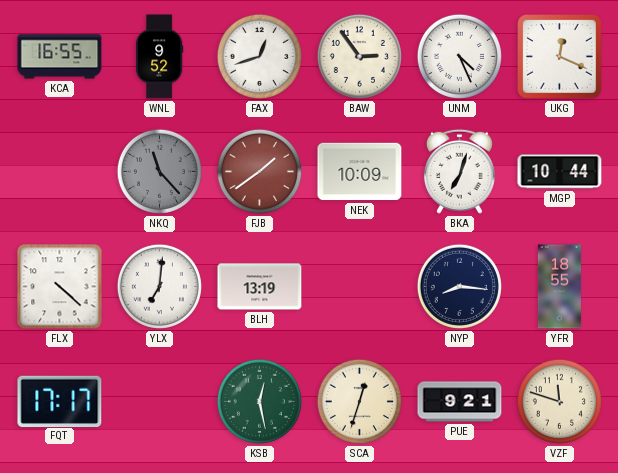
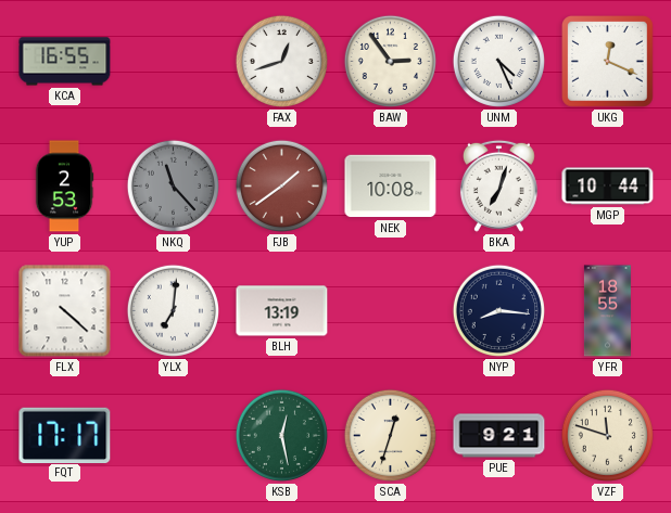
WNL: 9:52 -> none
YUP: none -> 2:53
NEK: 10:09 -> 10:08
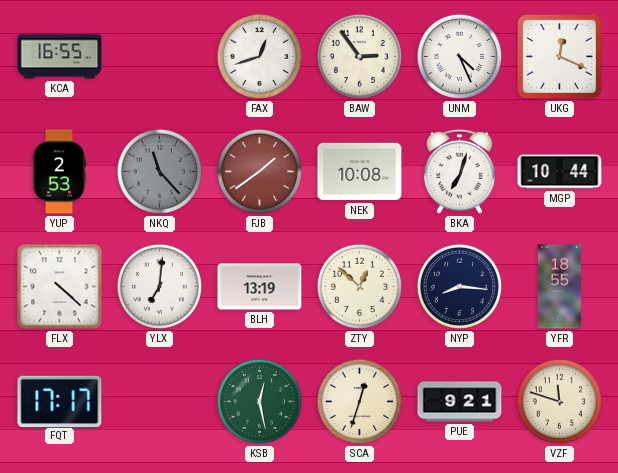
ZTY: none -> 12:52
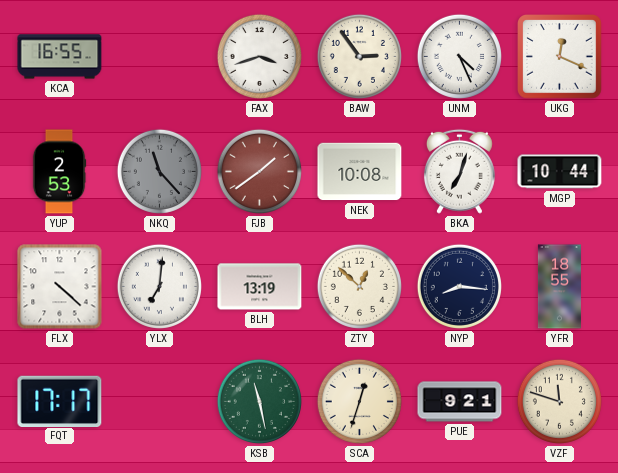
FAX: 12:42 -> 3:42
KSB: 12:28 -> 11:28
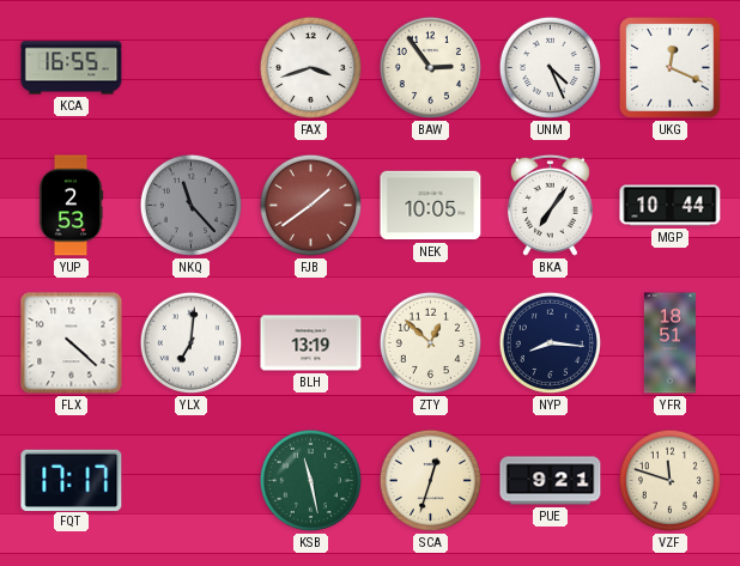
NEK: 10:08 -> 10:05
BKA: 7:03 -> 7:06
YFR: 18:55 -> 18:51
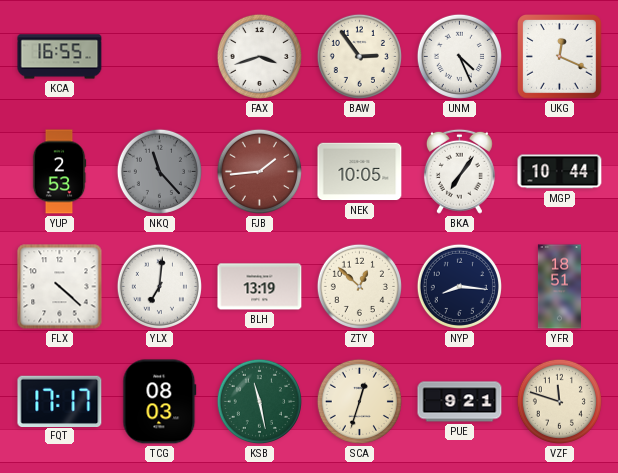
FJB: 1:39 -> 1:44
TCG: none -> 08:03
